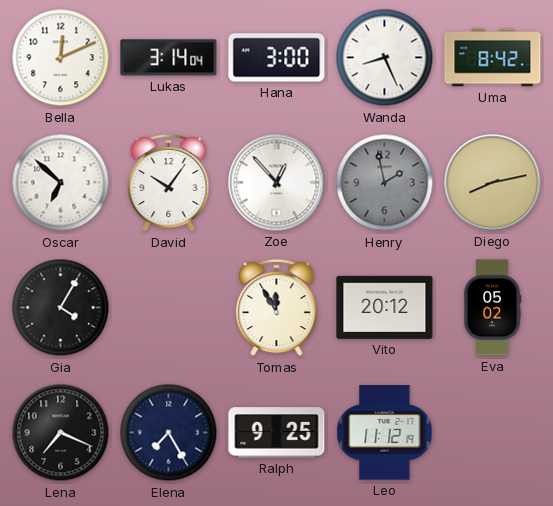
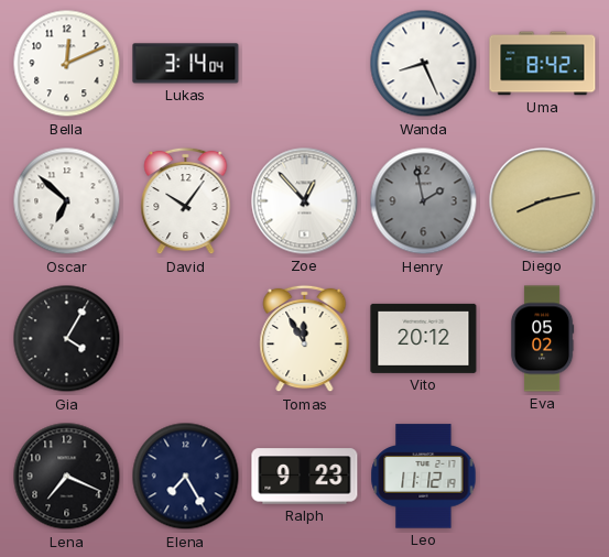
Hana: 3:00 -> none
Ralph: 9:25 -> 9:23
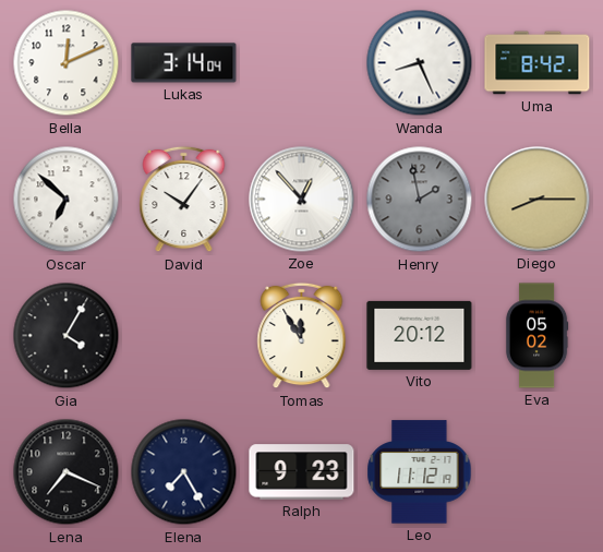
Diego: 8:13 -> 8:15
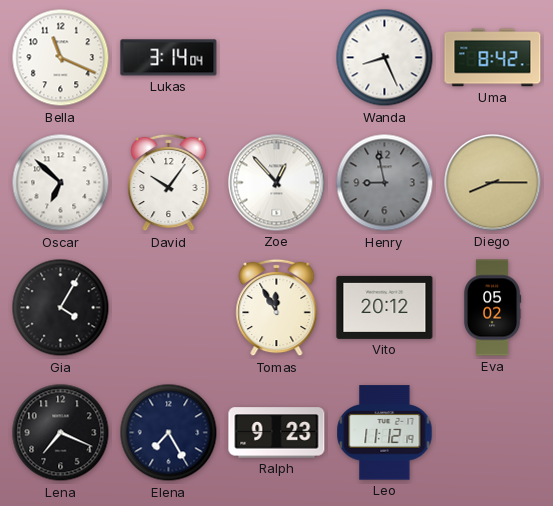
Bella: 12:11 -> 11:19
Henry: 1:58 -> 8:58
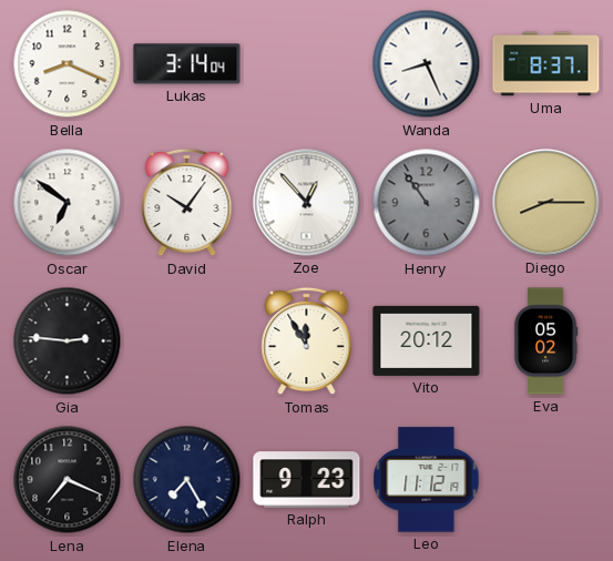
Bella: 11:19 -> 8:19
Uma: 8:42 -> 8:37
Oscar: 6:52 -> 6:51
Henry: 8:58 -> 10:54
Gia: 4:05 -> 2:46
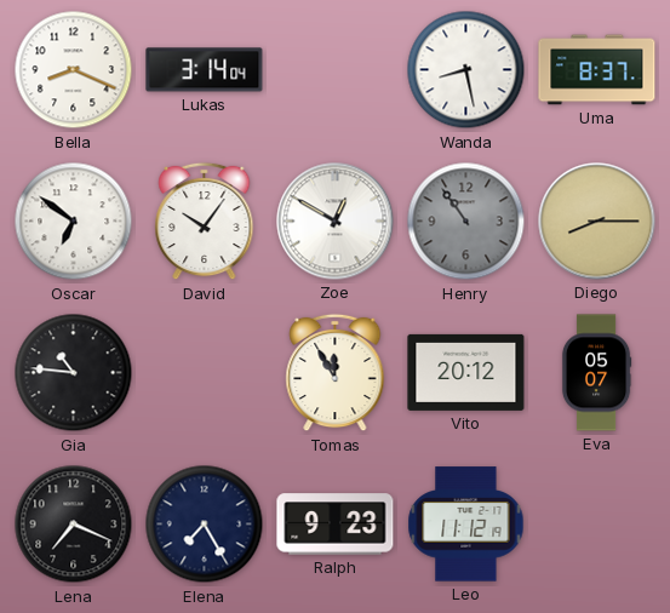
Wanda: 8:26 -> 8:28
Zoe: 12:53 -> 12:50
Gia: 2:46 -> 10:46
Eva: 05:02 -> 05:07
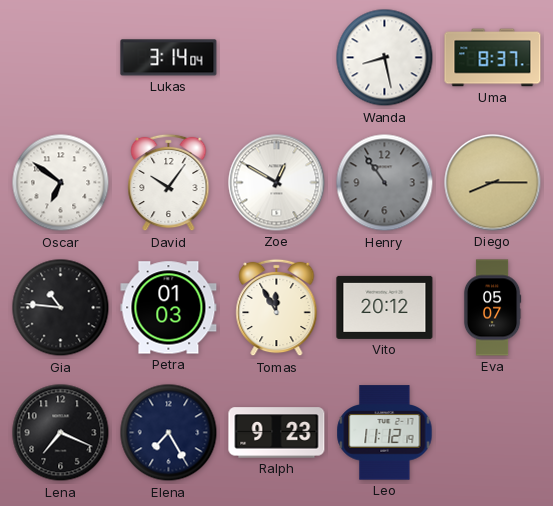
Bella: 8:19 -> none
Petra: none -> 01:03
